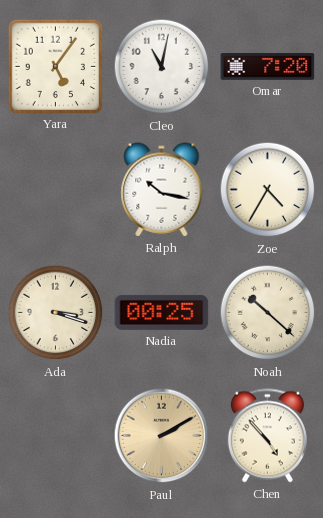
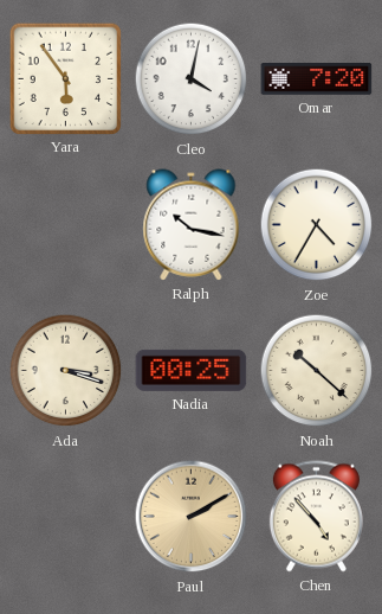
Yara: 5:06 -> 5:54
Cleo: 11:02 -> 4:02
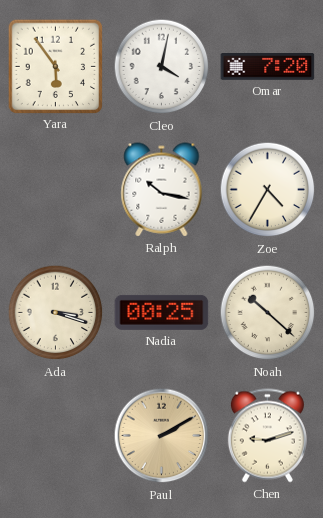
Chen: 4:53 -> 9:12
